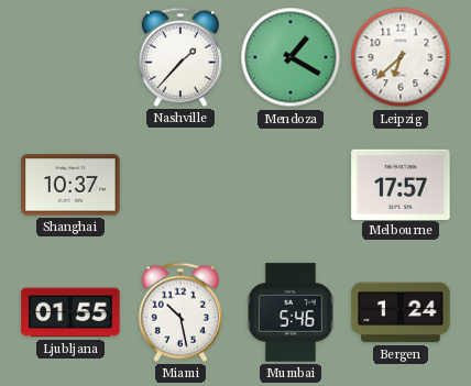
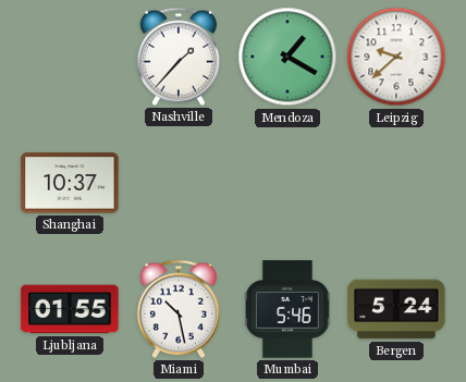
Leipzig: 6:38 -> 9:38
Melbourne: 17:57 -> none
Bergen: 1:24 -> 5:24
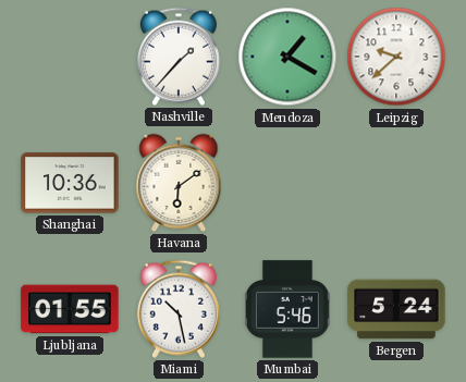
Shanghai: 10:37 -> 10:36
Havana: none -> 6:09
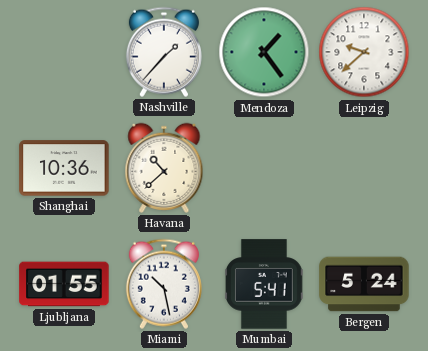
Mendoza: 1:20 -> 1:24
Havana: 6:09 -> 10:38
Mumbai: 5:46 -> 5:41
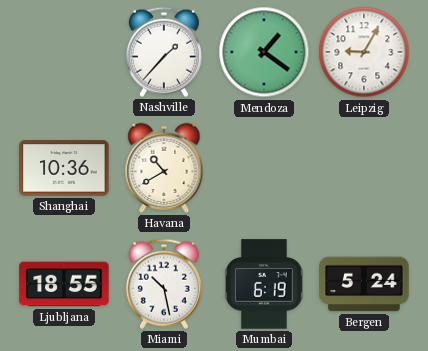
Mendoza: 1:24 -> 1:21
Leipzig: 9:38 -> 9:05
Havana: 10:38 -> 10:40
Ljubljana: 01:55 -> 18:55
Mumbai: 5:41 -> 6:19
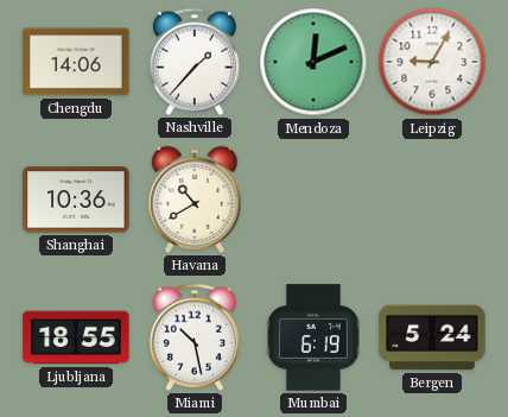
Chengdu: none -> 14:06
Mendoza: 1:21 -> 12:11
